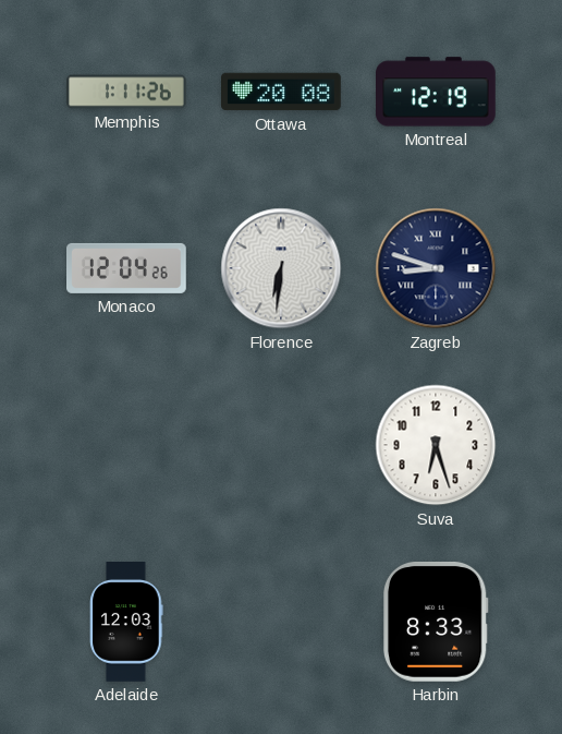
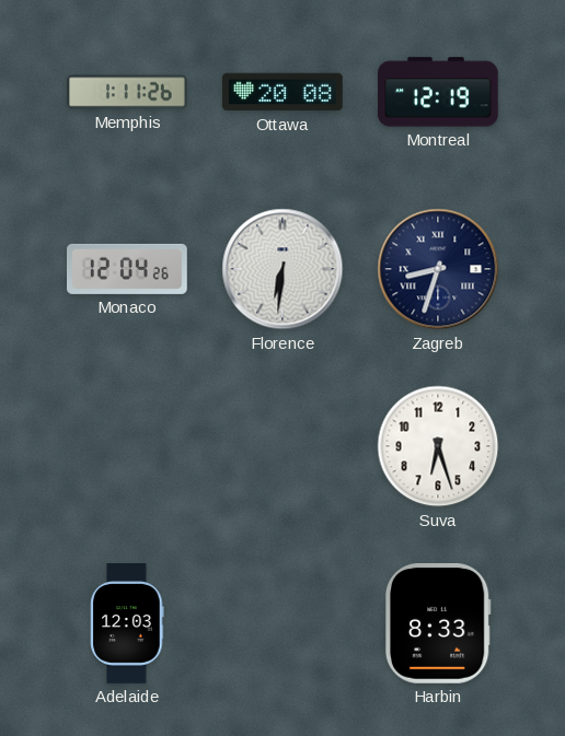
Zagreb: 8:48 -> 8:33
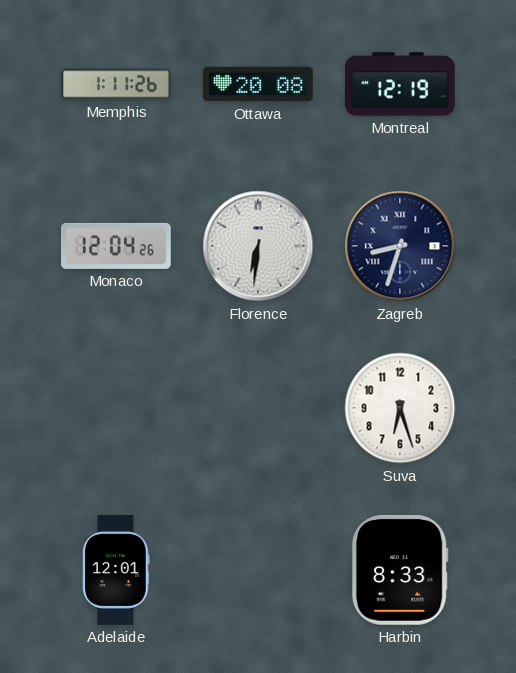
Adelaide: 12:03 -> 12:01
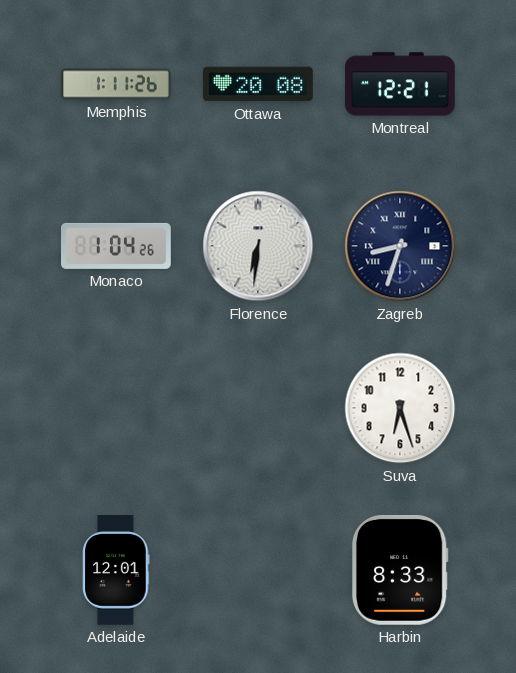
Montreal: 12:19 -> 12:21
Monaco: 12:04 -> 1:04
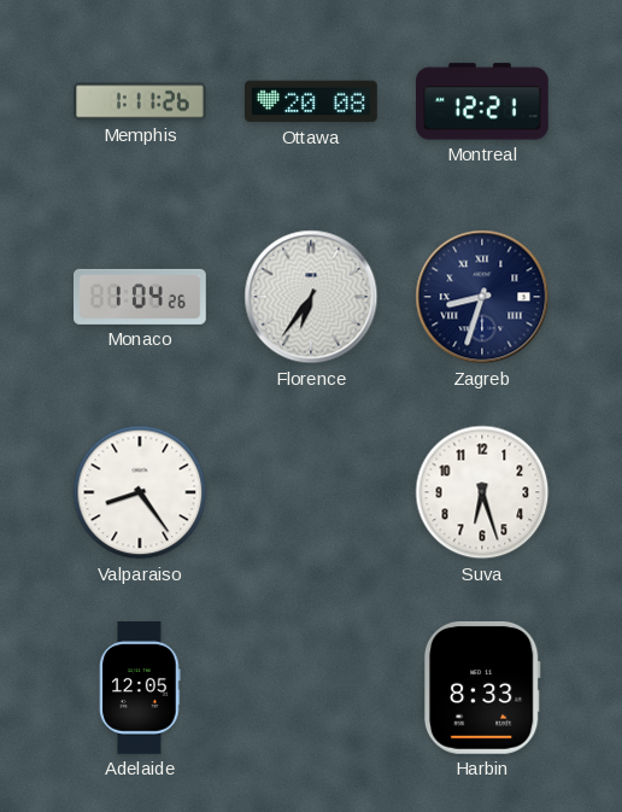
Florence: 6:31 -> 6:36
Valparaiso: none -> 8:24
Adelaide: 12:01 -> 12:05
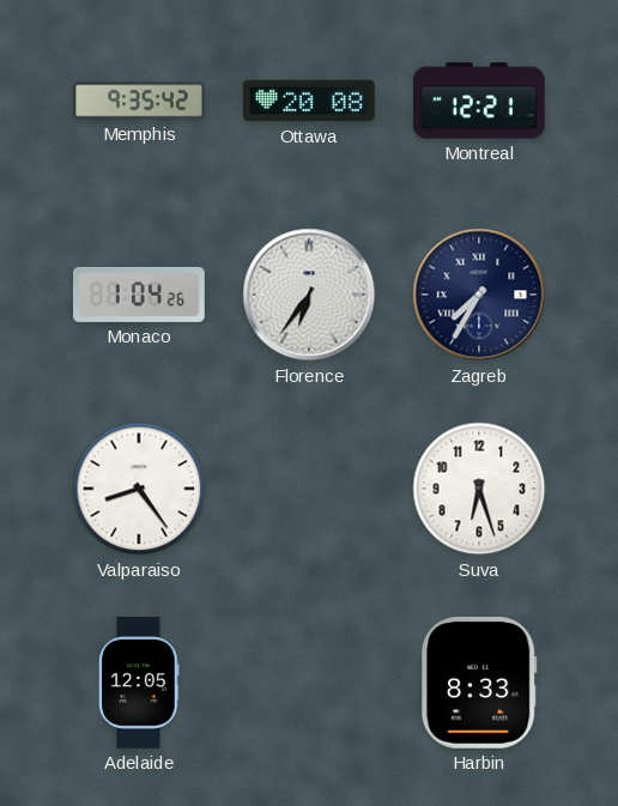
Memphis: 1:11 -> 9:35
Zagreb: 8:33 -> 7:35
